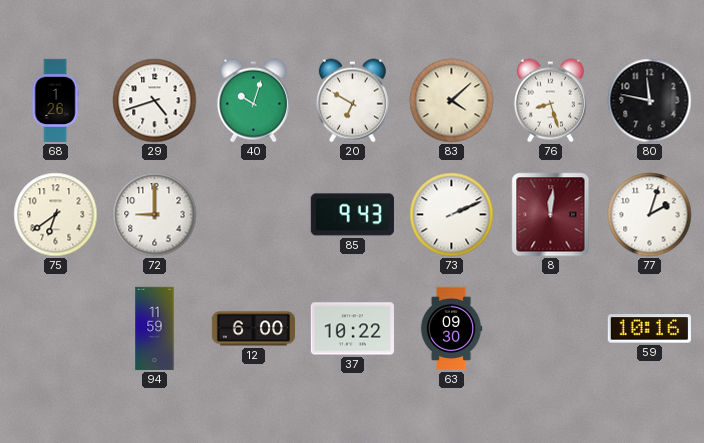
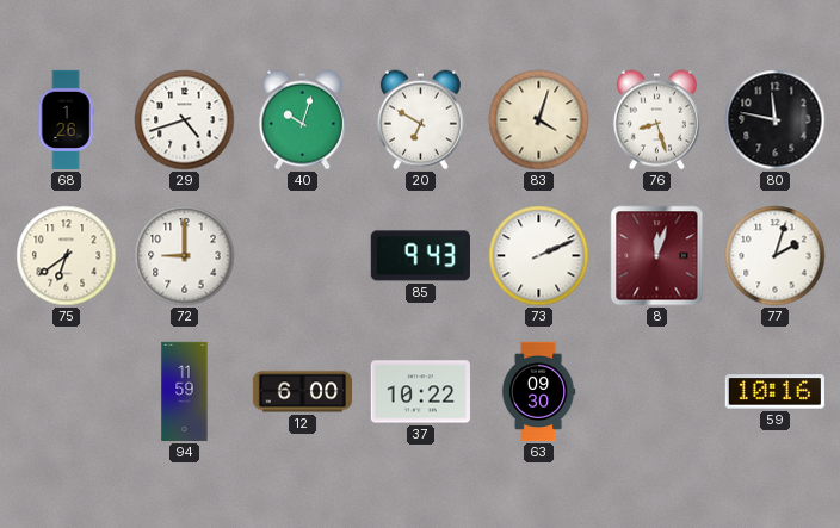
83: 4:08 -> 4:03
8: 12:01 -> 12:03
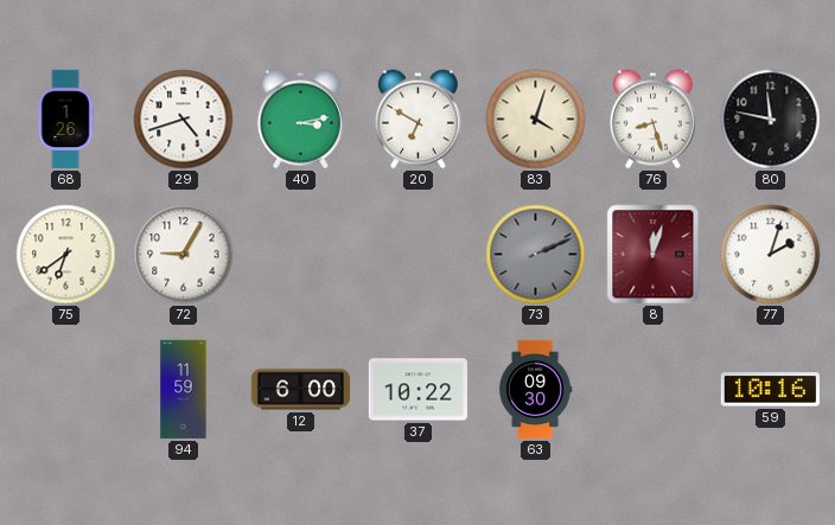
40: 10:03 -> 3:13
72: 9:00 -> 9:05
85: 9:43 -> none
73 dial: white -> grey
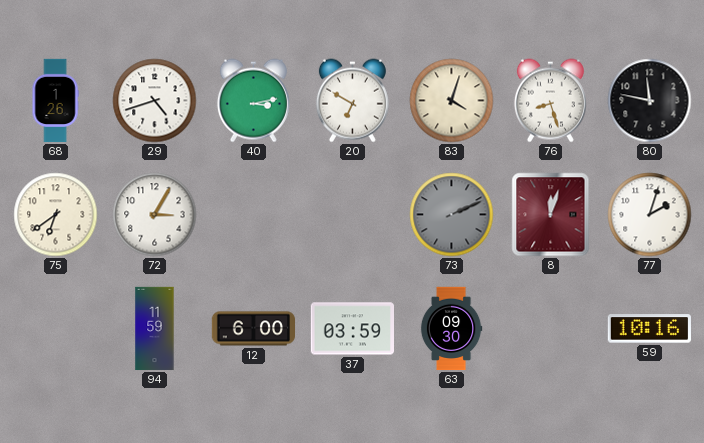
72: 9:05 -> 3:05
37: 10:22 -> 03:59
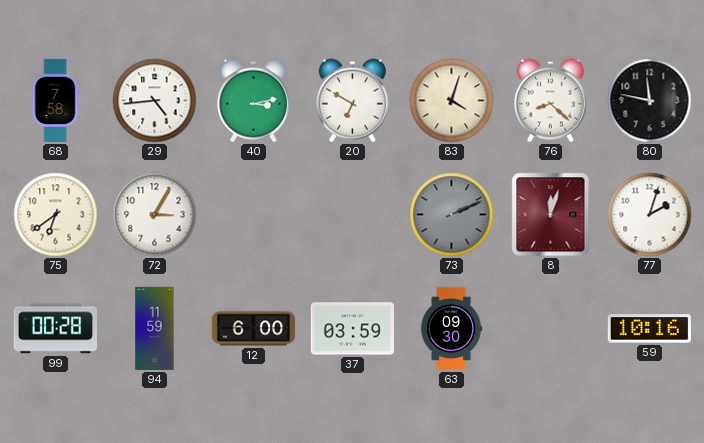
68: 1:26 -> 7:58
29: 4:42 -> 4:44
76: 8:27 -> 8:22
99: none -> 00:28
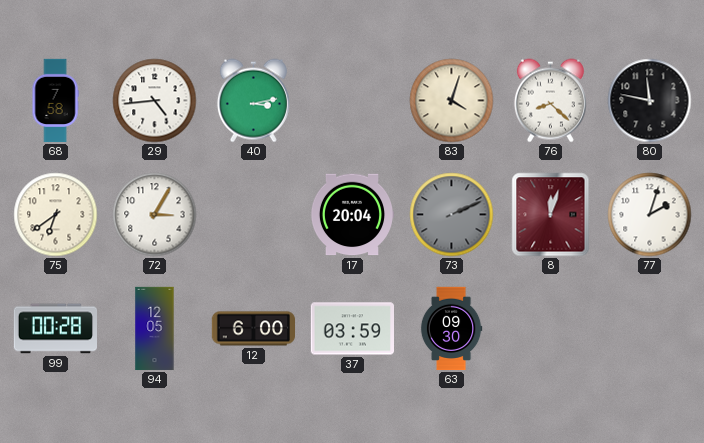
20: 6:50 -> none
17: none -> 20:04
94: 11:59 -> 12:05
59: 10:16 -> none
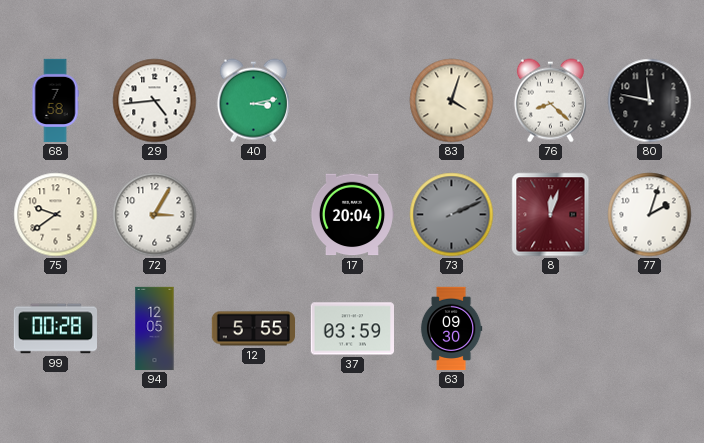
75: 6:39 -> 9:39
12: 6:00 -> 5:55
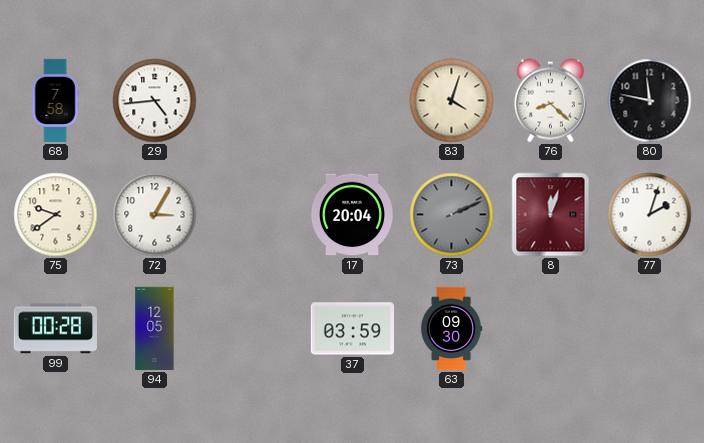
40: 3:13 -> none
12: 5:55 -> none
